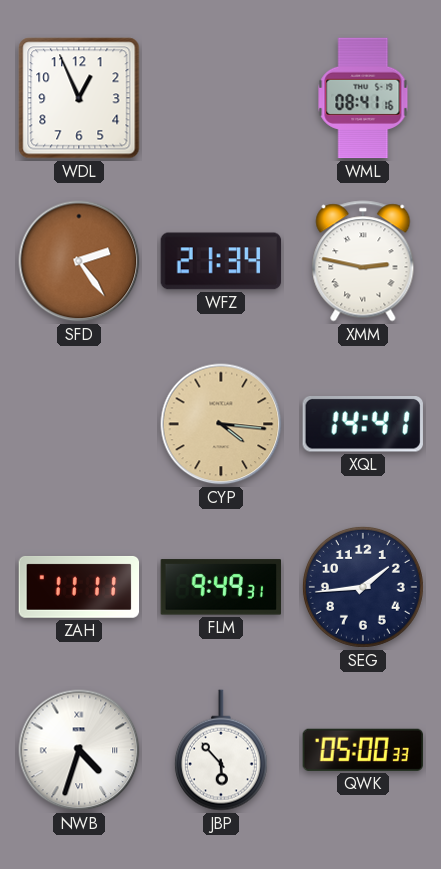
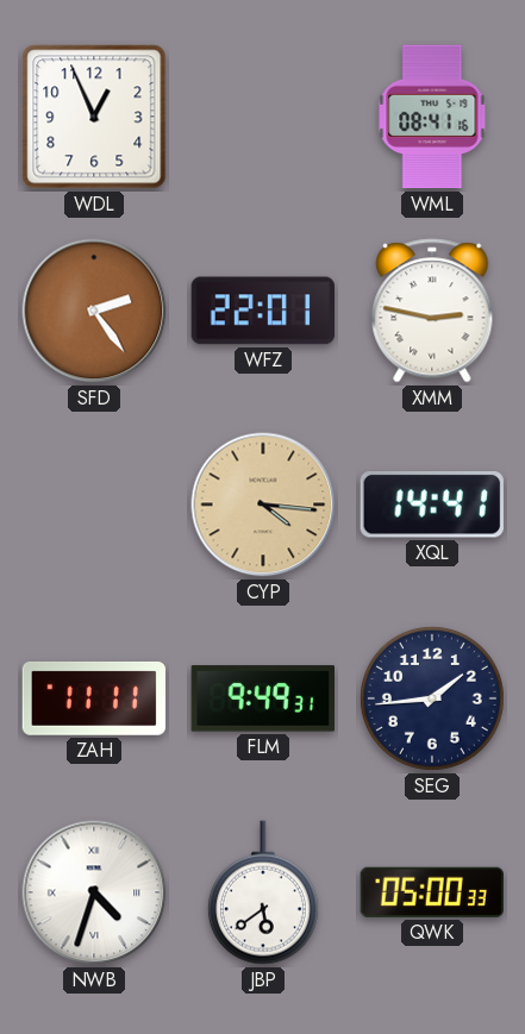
WFZ: 21:34 -> 22:01
JBP: 5:53 -> 5:39
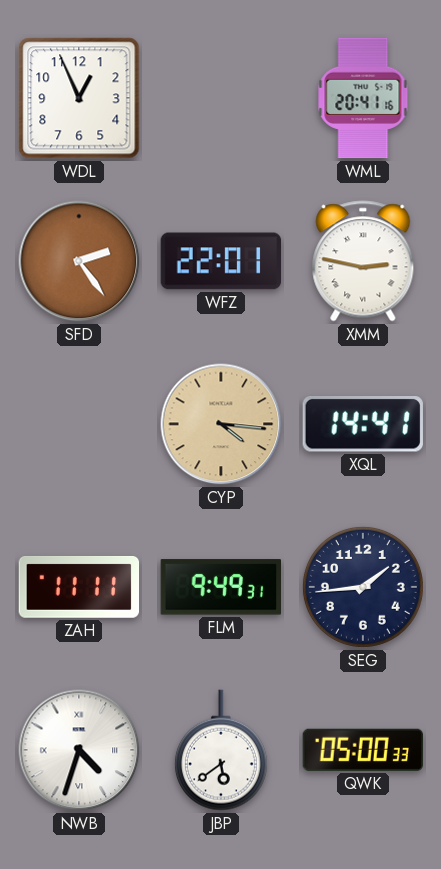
WML: 08:41 -> 20:41
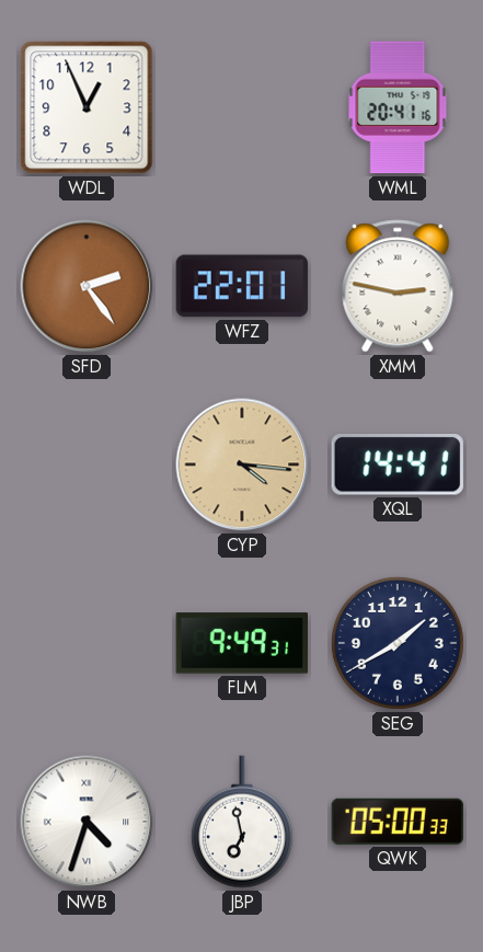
ZAH: 11:11 -> none
SEG: 1:44 -> 1:40
JBP: 5:39 -> 6:58
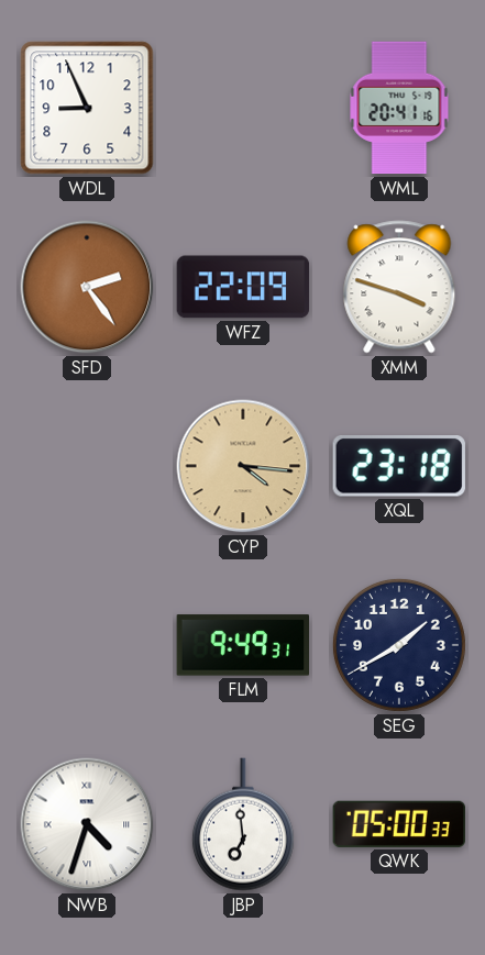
WDL: 12:56 -> 8:56
WFZ: 22:01 -> 22:09
XMM: 2:47 -> 3:48
XQL: 14:41 -> 23:18
JBP: 6:58 -> 6:59
